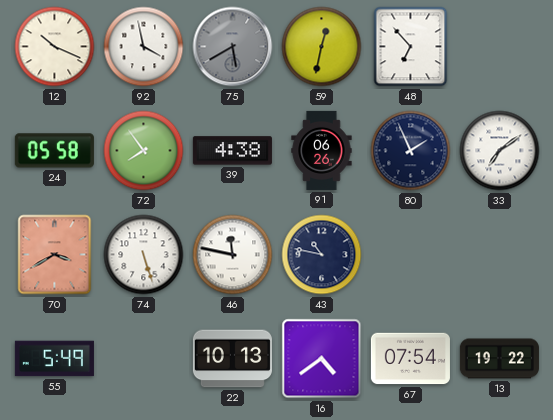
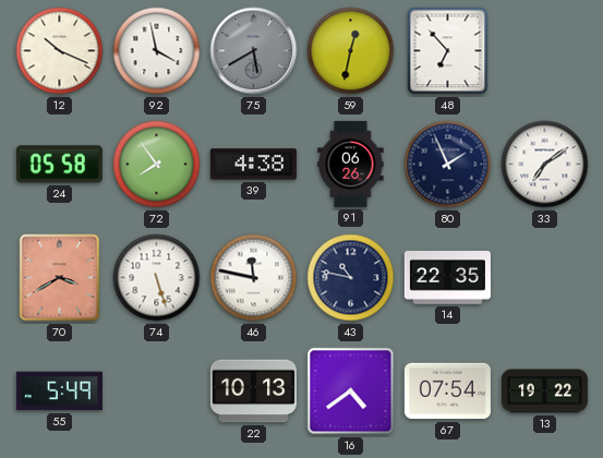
14: none -> 22:35
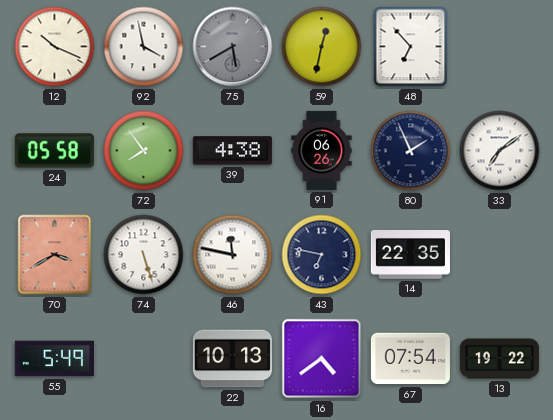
43: 10:47 -> 6:47
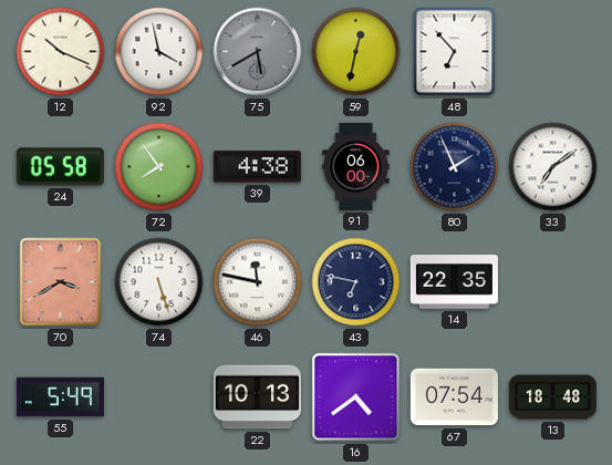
91: 06:26 -> 06:00
13: 19:22 -> 18:48
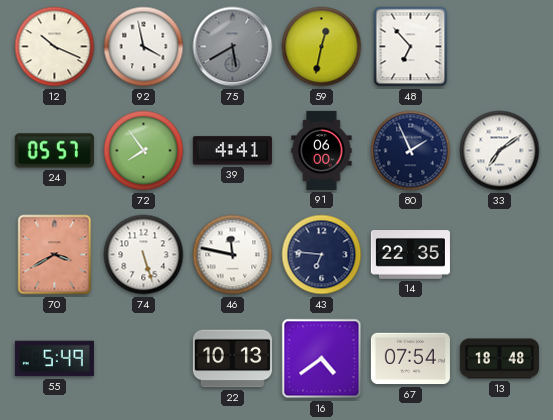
24: 05:58 -> 05:57
39: 4:38 -> 4:41
43: 6:47 -> 6:46
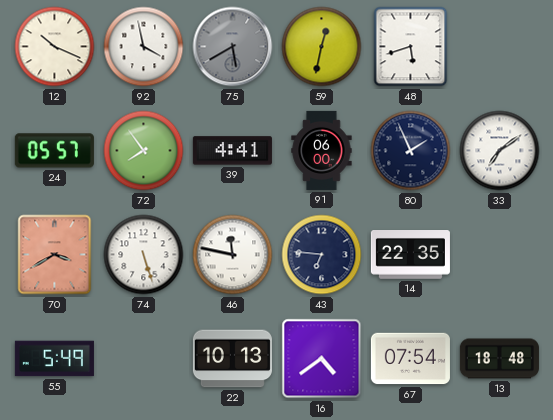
48: 6:53 -> 5:42
